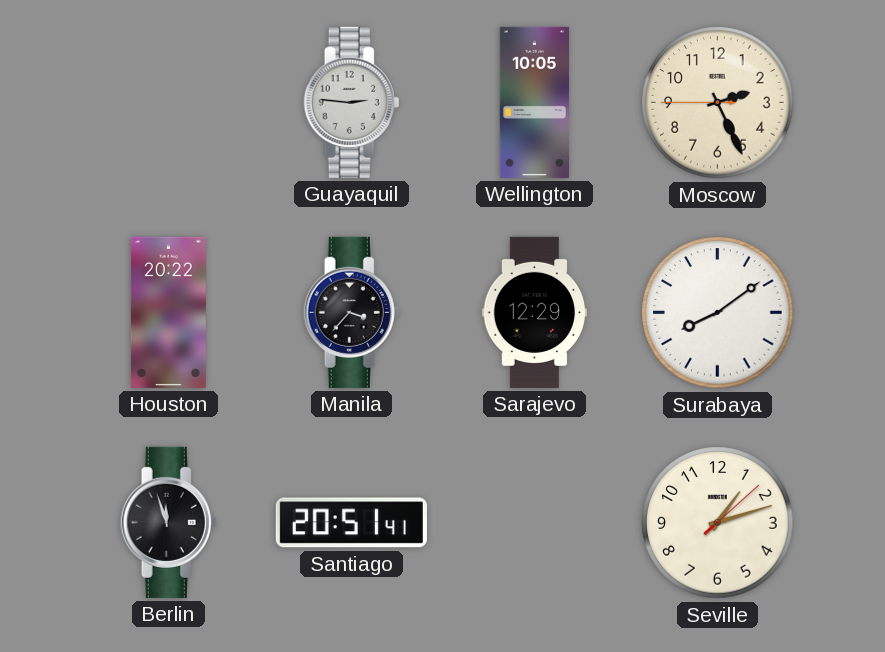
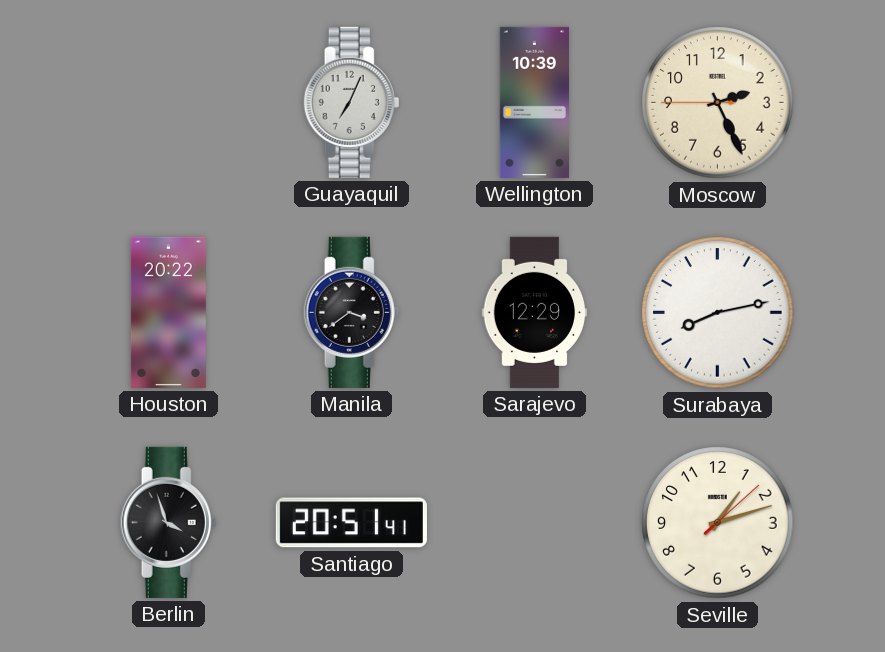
Guayaquil: 2:46 -> 7:04
Wellington: 10:05 -> 10:39
Manila: 3:37 -> 3:39
Surabaya: 8:09 -> 8:13
Berlin: 11:57 -> 3:57
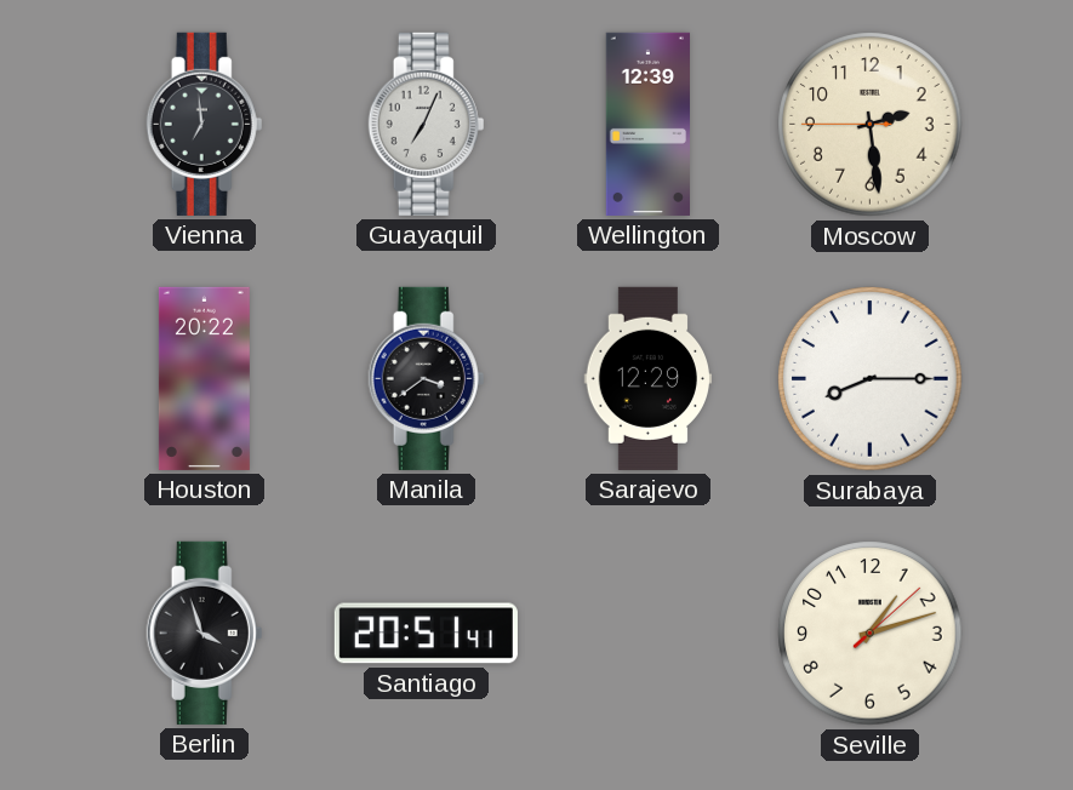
Vienna: none -> 6:59
Wellington: 10:39 -> 12:39
Moscow: 2:25 -> 2:28
Surabaya: 8:13 -> 8:15
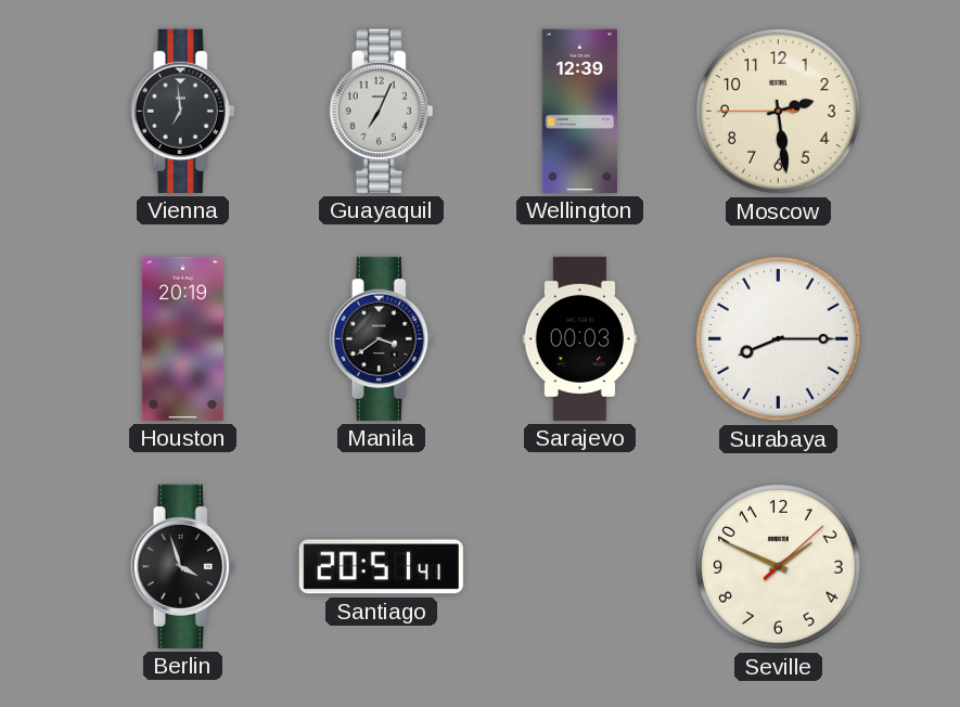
Houston: 20:22 -> 20:19
Sarajevo: 12:29 -> 00:03
Seville: 1:12 -> 1:49
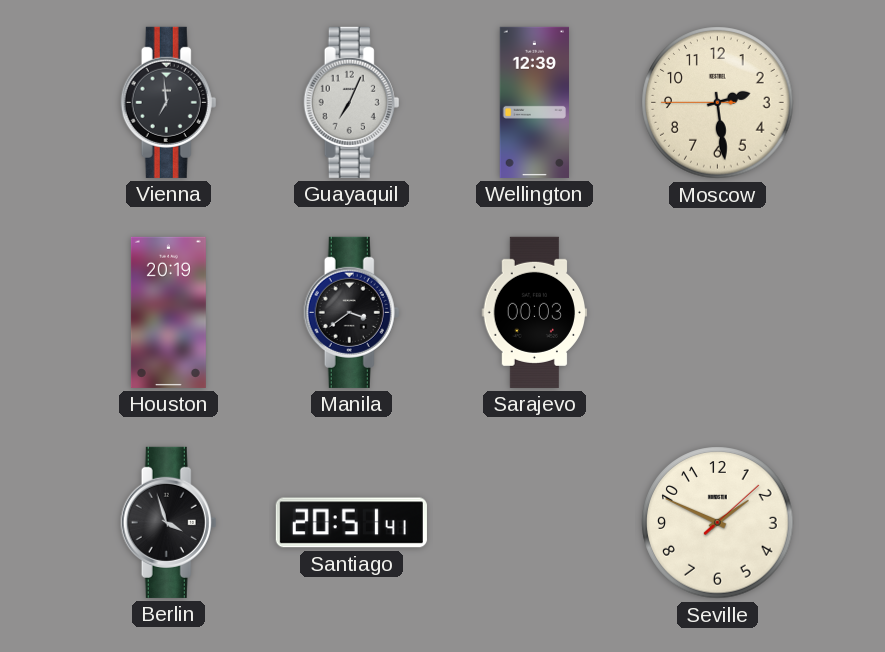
Surabaya: 8:15 -> none
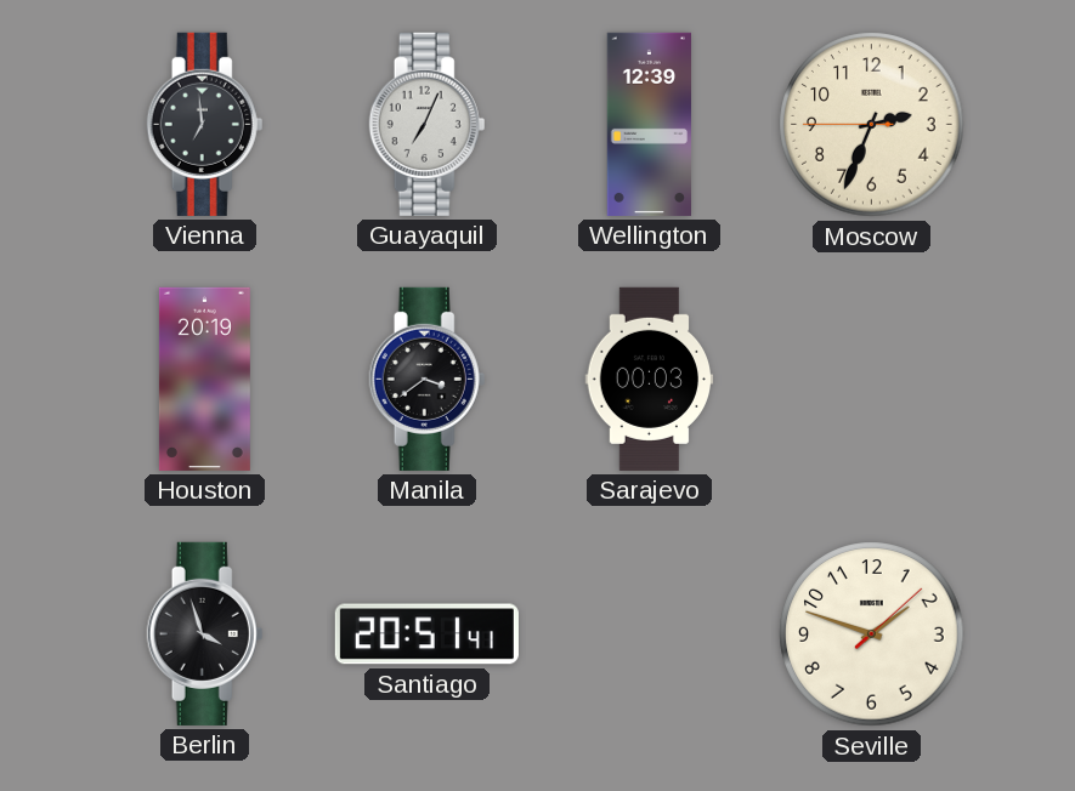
Moscow: 2:28 -> 2:33
Seville: 1:49 -> 1:48
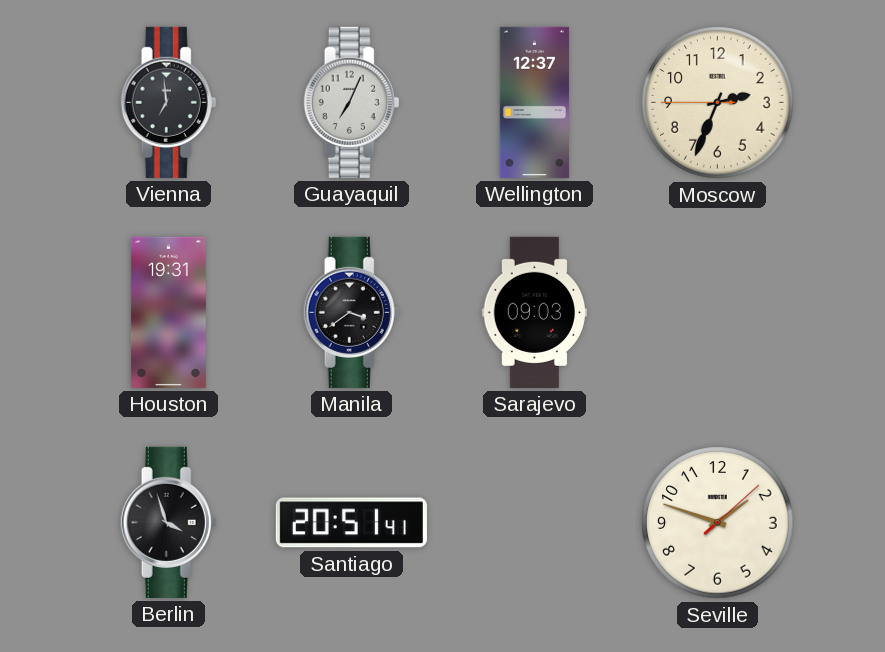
Wellington: 12:39 -> 12:37
Houston: 20:19 -> 19:31
Sarajevo: 00:03 -> 09:03
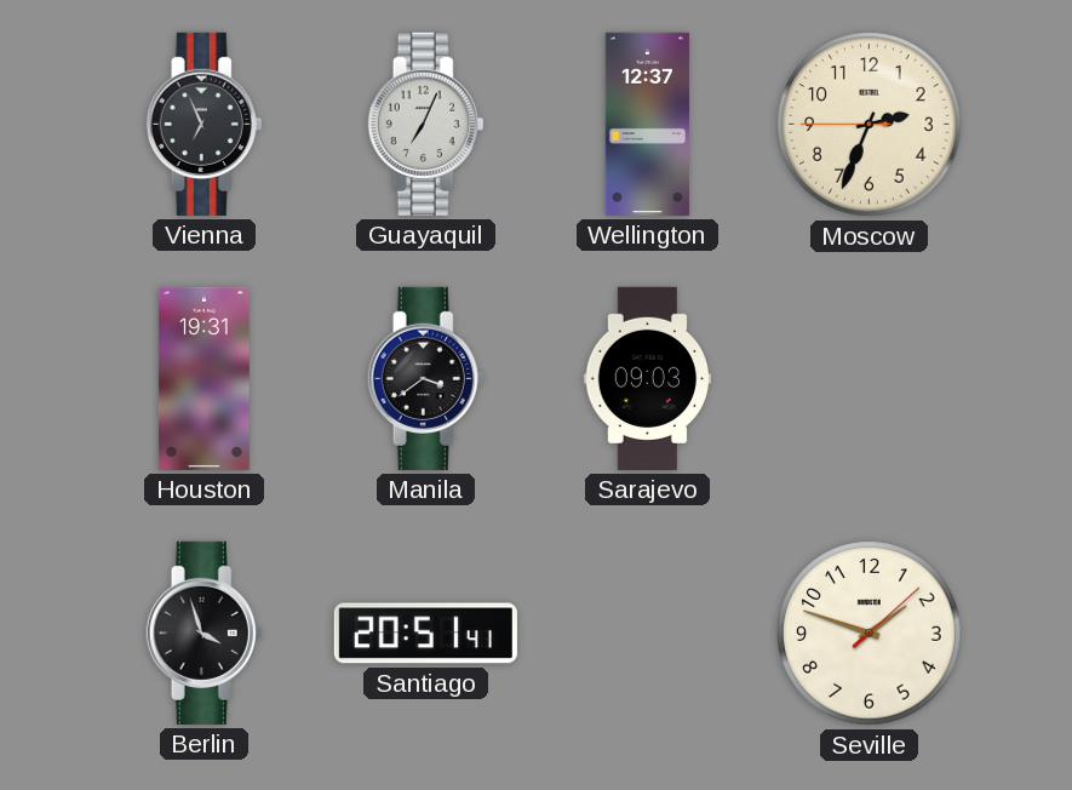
Vienna: 6:59 -> 6:56
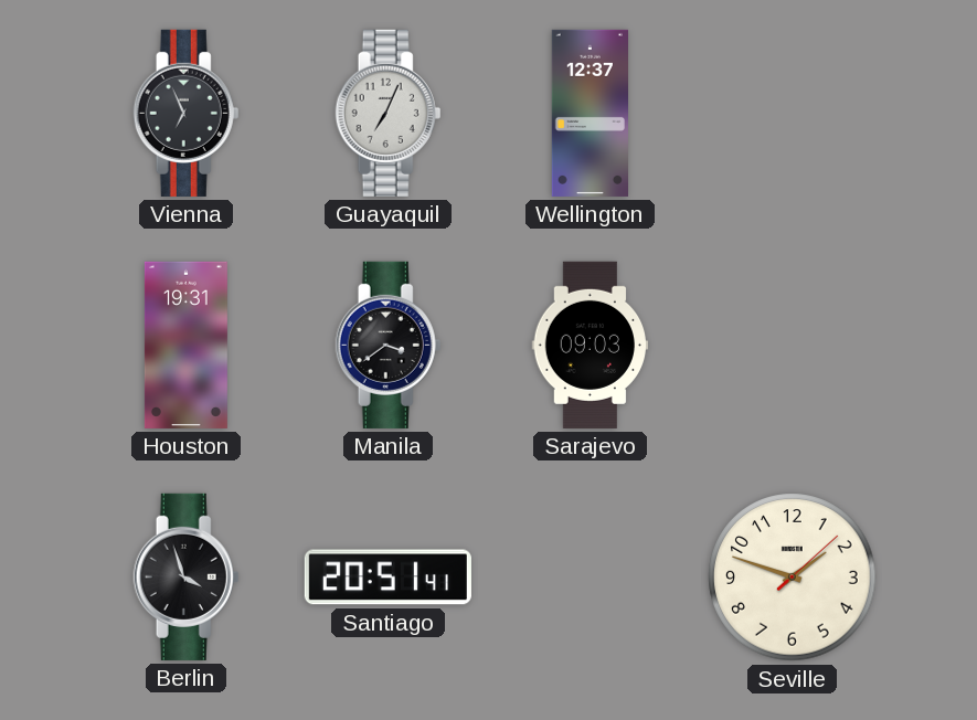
Moscow: 2:33 -> none
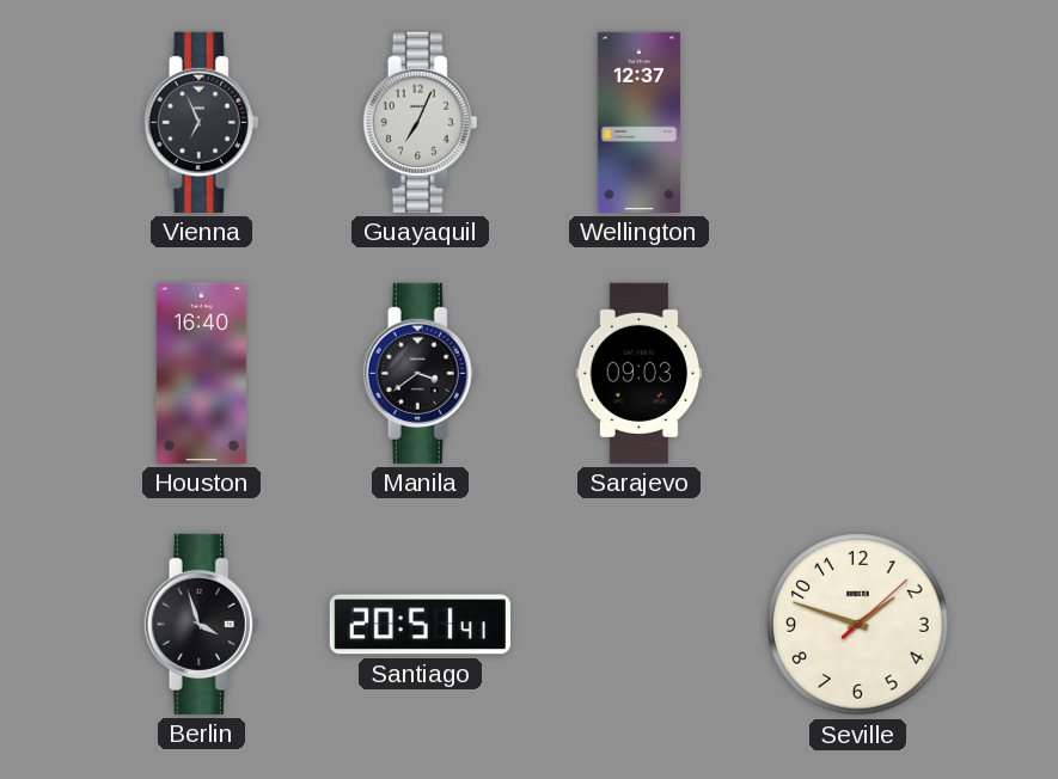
Houston: 19:31 -> 16:40
